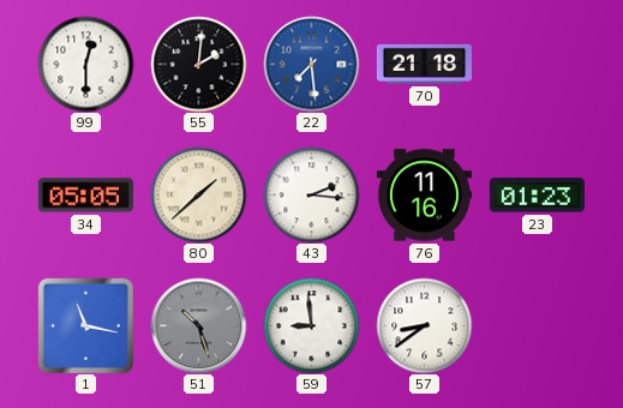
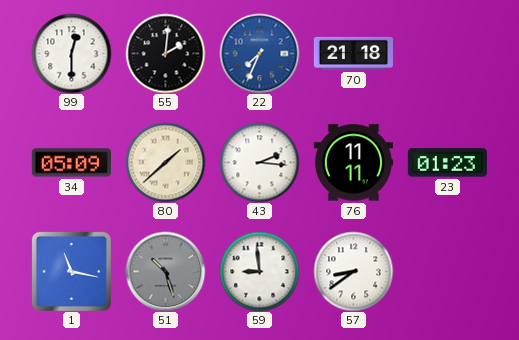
22: 7:29 -> 7:34
34: 05:05 -> 05:09
76: 11:16 -> 11:11
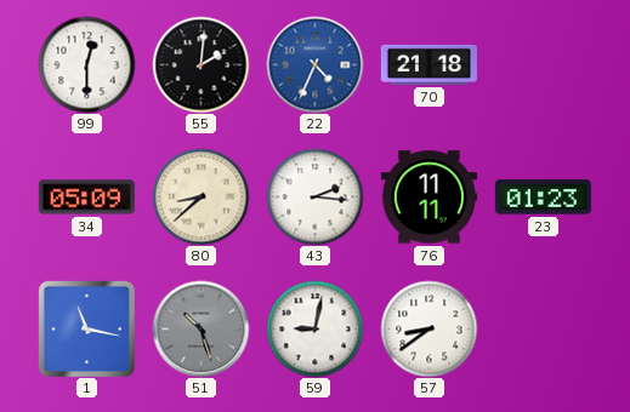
22: 7:34 -> 4:34
80: 1:38 -> 8:38
59: 8:59 -> 9:02
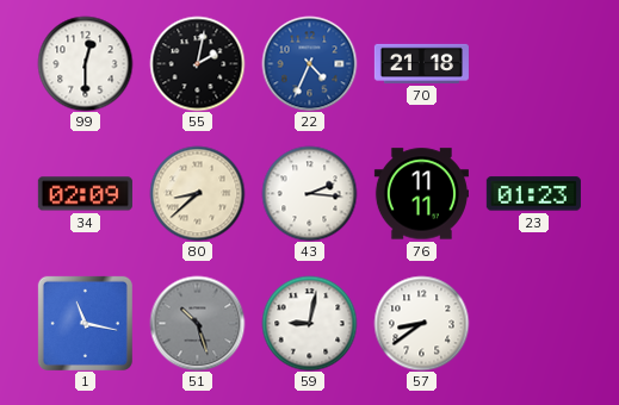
55: 2:01 -> 2:02
34: 05:09 -> 02:09
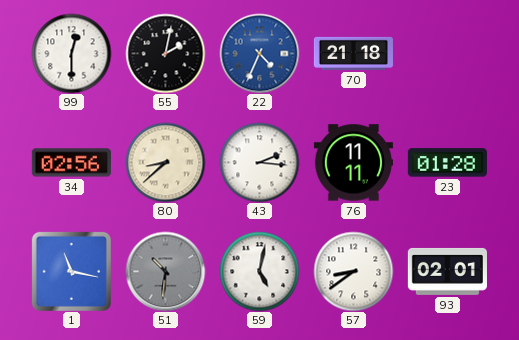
34: 02:09 -> 02:56
23: 01:23 -> 01:28
51: 10:27 -> 10:31
59: 9:02 -> 5:02
93: none -> 02:01
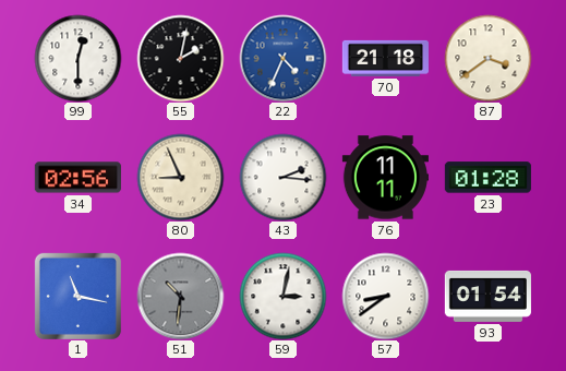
87: none -> 3:39
80: 8:38 -> 8:56
59: 5:02 -> 3:02
93: 02:01 -> 01:54
